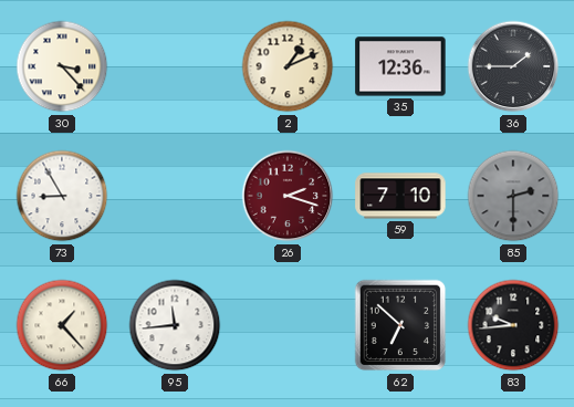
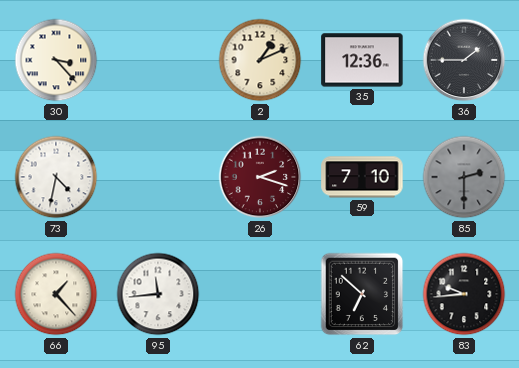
73: 8:55 -> 4:32
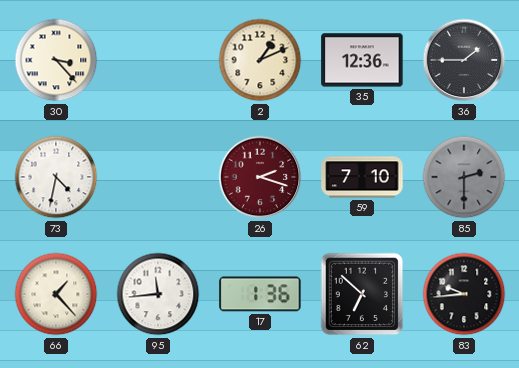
17: none -> 1:36
